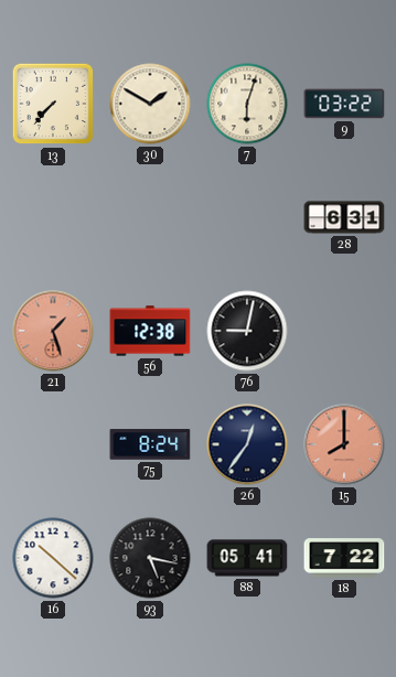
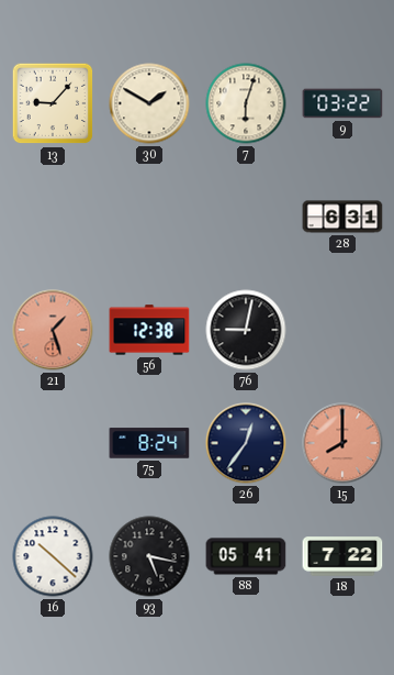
13: 7:37 -> 9:07
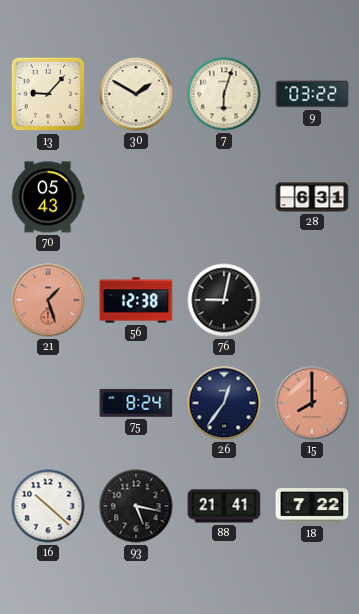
70: none -> 05:43
88: 05:41 -> 21:41
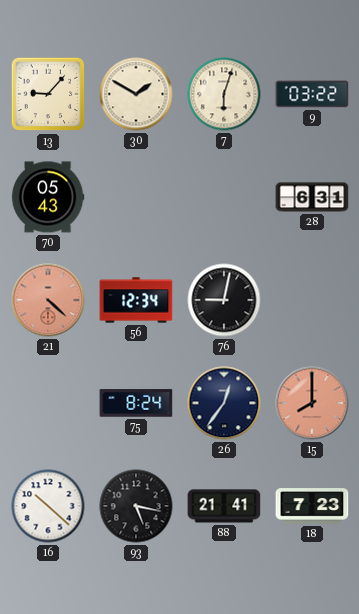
21: 1:27 -> 4:22
56: 12:38 -> 12:34
18: 7:22 -> 7:23
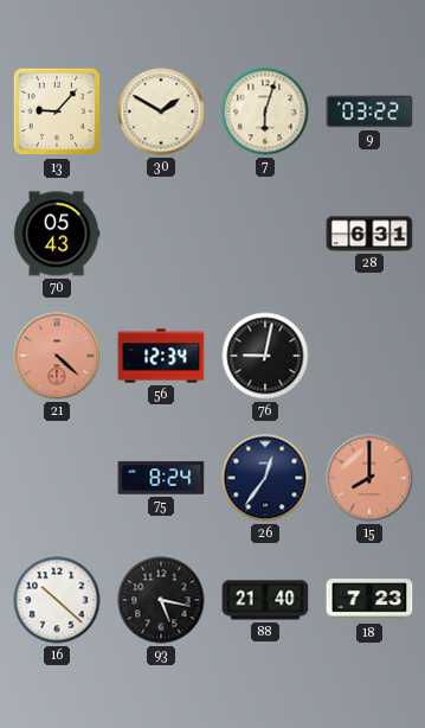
88: 21:41 -> 21:40
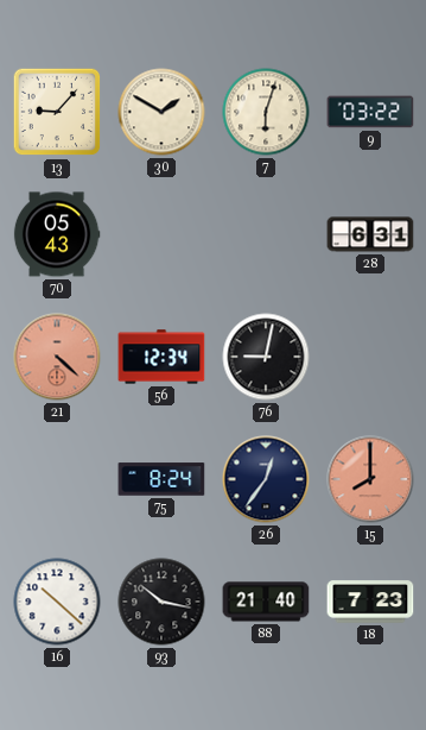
93: 5:17 -> 10:17
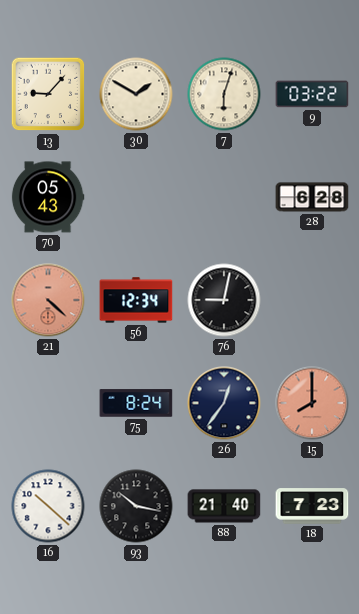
28: 6:31 -> 6:28
